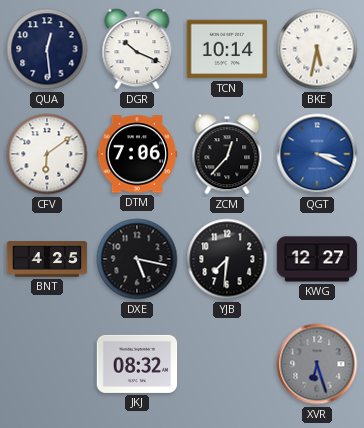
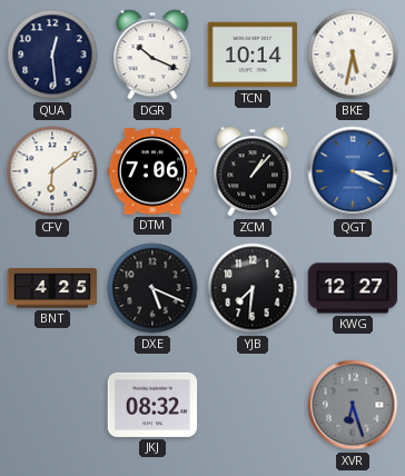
ZCM: 12:37 -> 1:07
DXE: 5:17 -> 5:19
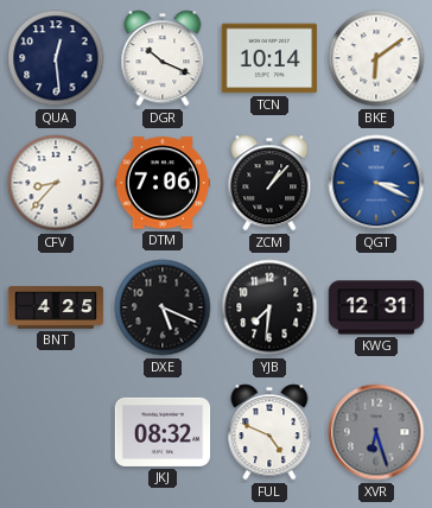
BKE: 5:32 -> 6:09
CFV: 6:09 -> 8:37
KWG: 12:27 -> 12:31
FUL: none -> 4:49
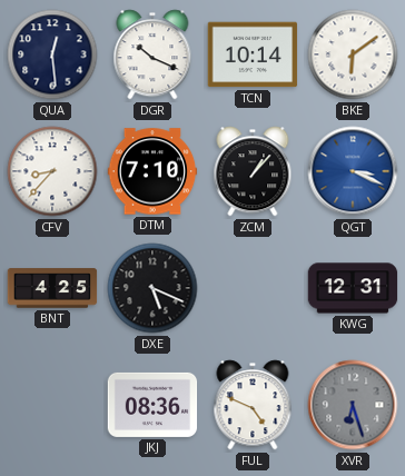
DTM: 7:06 -> 7:10
YJB: 7:31 -> none
JKJ: 08:32 -> 08:36
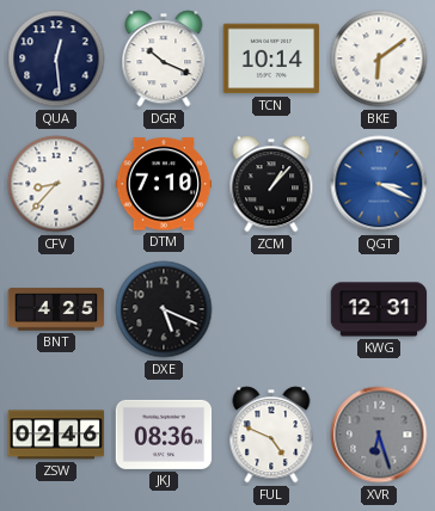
ZSW: none -> 02:46
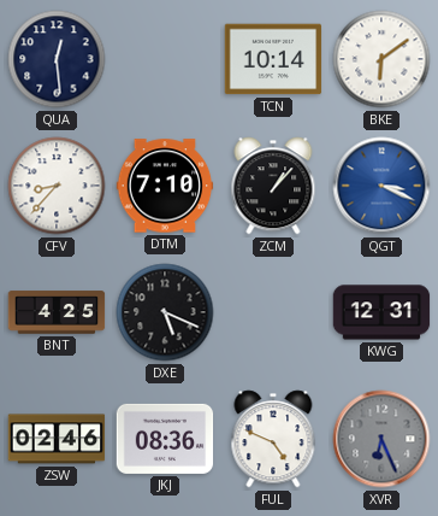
DGR: 10:19 -> none
XVR: 6:27 -> 6:26
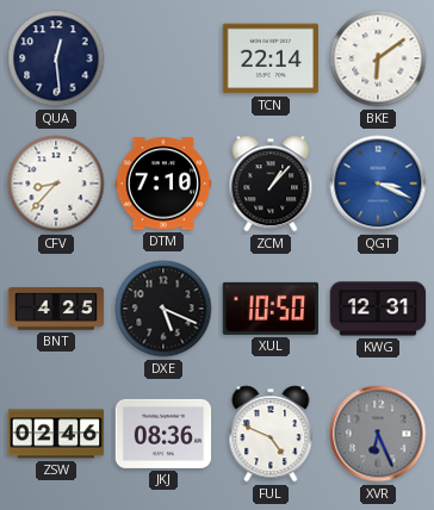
TCN: 10:14 -> 22:14
XUL: none -> 10:50
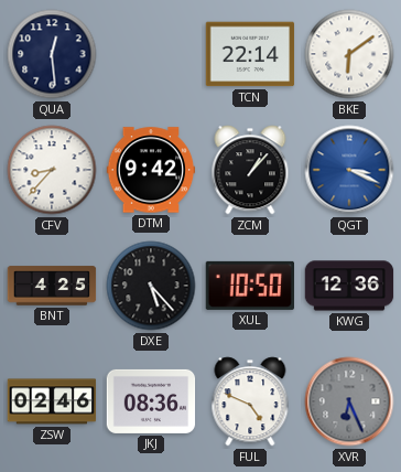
DTM: 7:10 -> 9:42
DXE: 5:19 -> 5:23
KWG: 12:31 -> 12:36
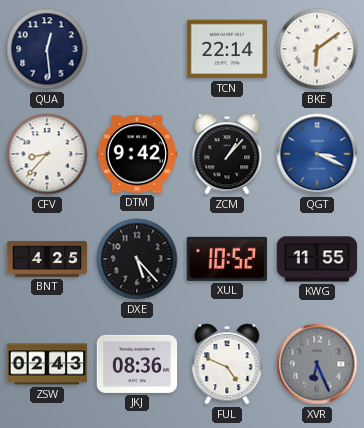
XUL: 10:50 -> 10:52
KWG: 12:36 -> 11:55
ZSW: 02:46 -> 02:43
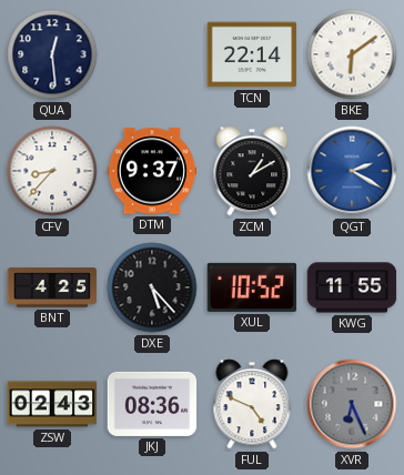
DTM: 9:42 -> 9:37
ZCM: 1:07 -> 1:10
QGT: 3:19 -> 2:20
